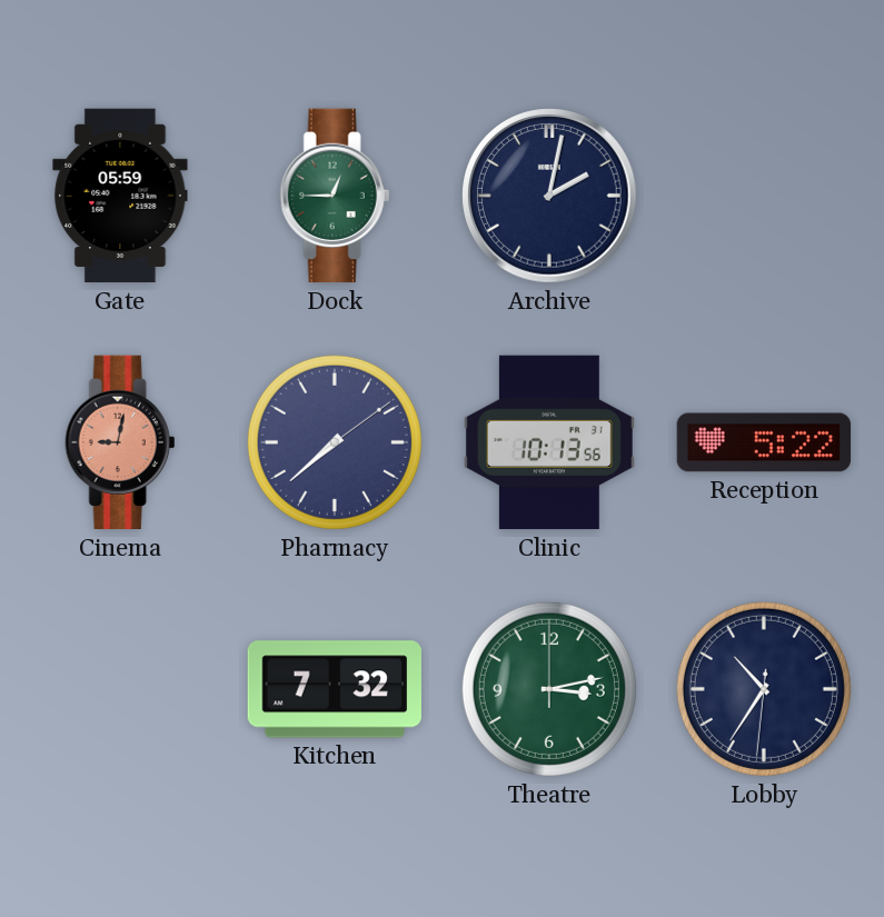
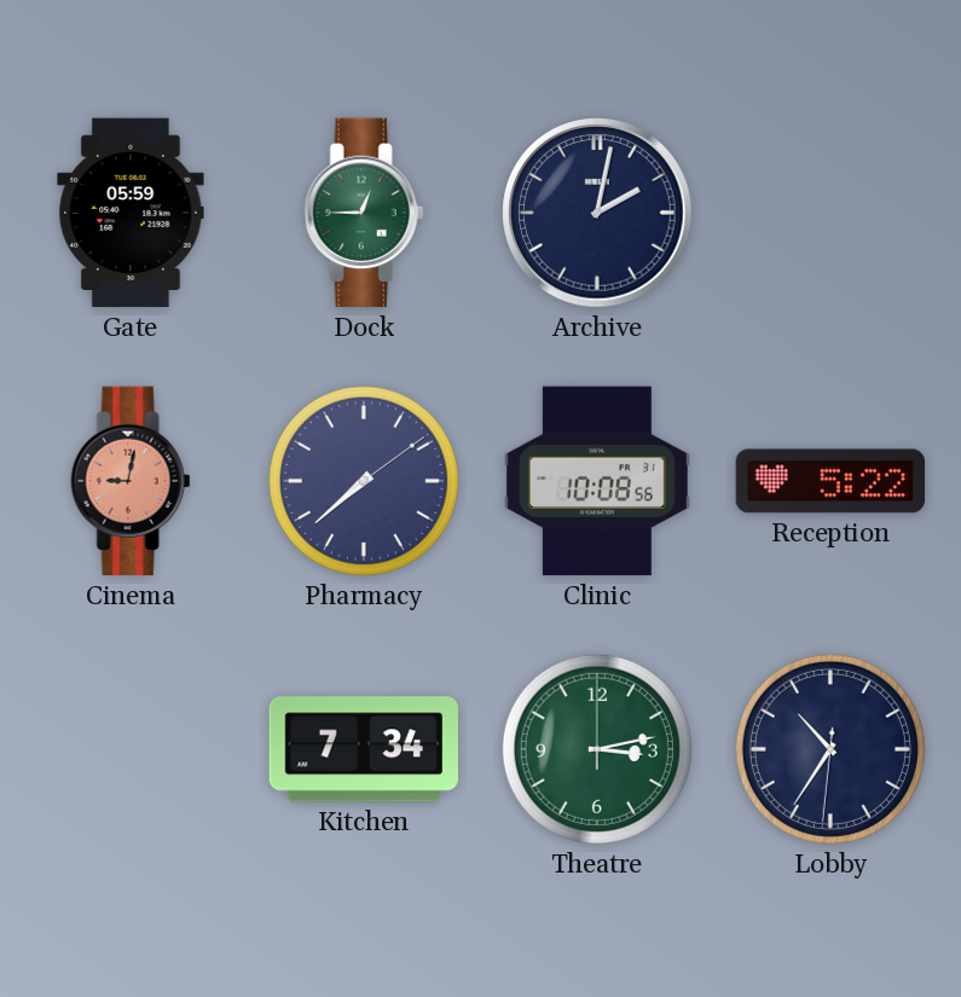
Clinic: 10:13 -> 10:08
Kitchen: 7:32 -> 7:34
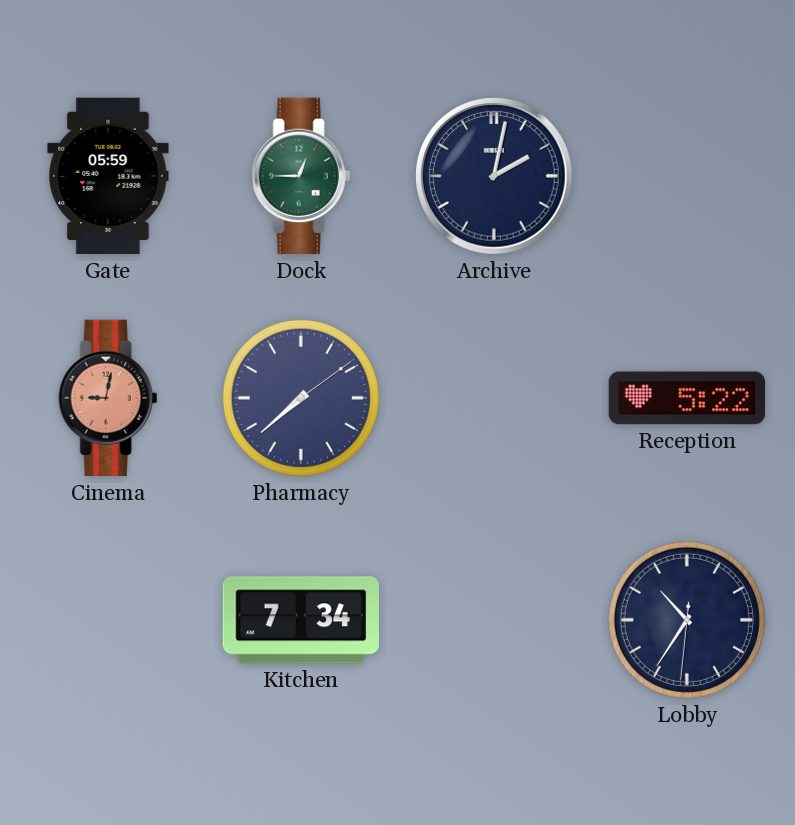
Clinic: 10:08 -> none
Theatre: 3:13 -> none
